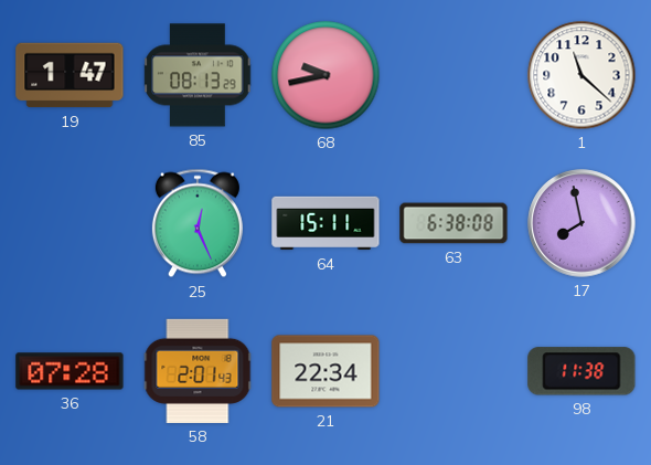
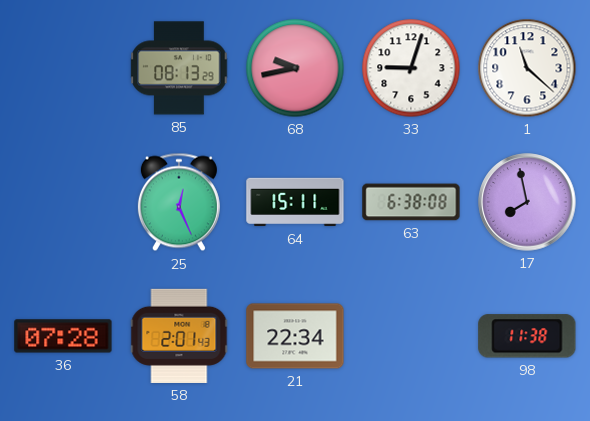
19: 1:47 -> none
33: none -> 9:03
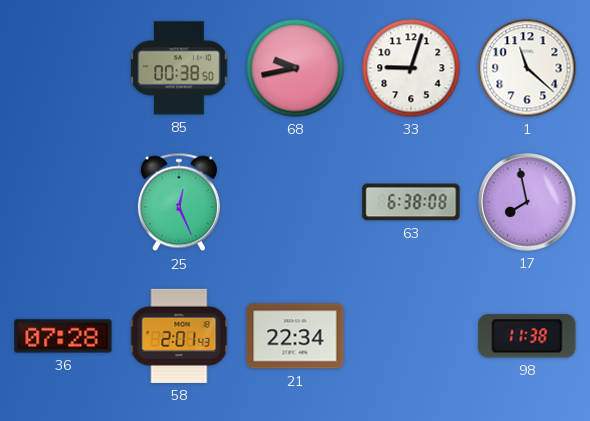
85: 08:13 -> 00:38
64: 15:11 -> none
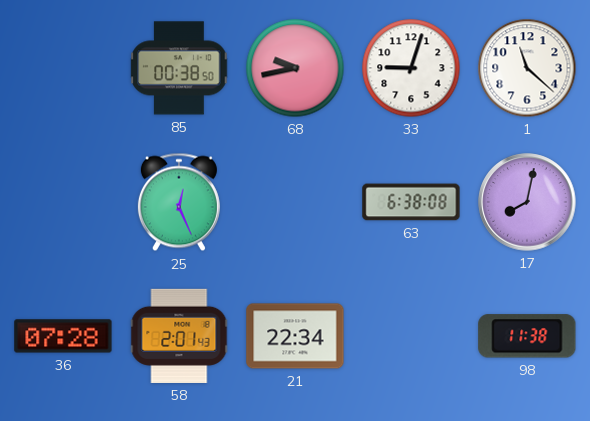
17: 7:58 -> 8:02
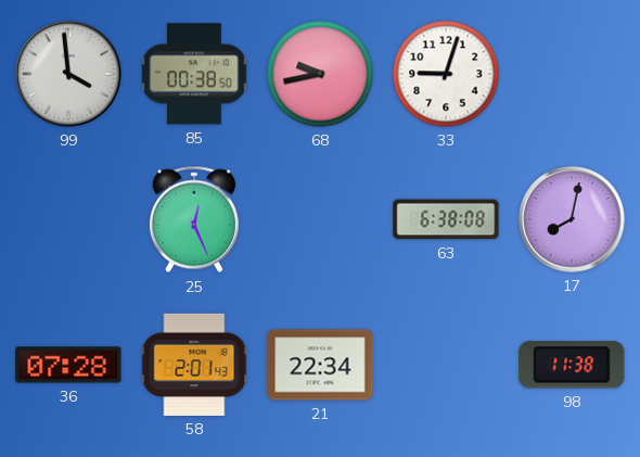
99: none -> 3:59
1: 11:22 -> none
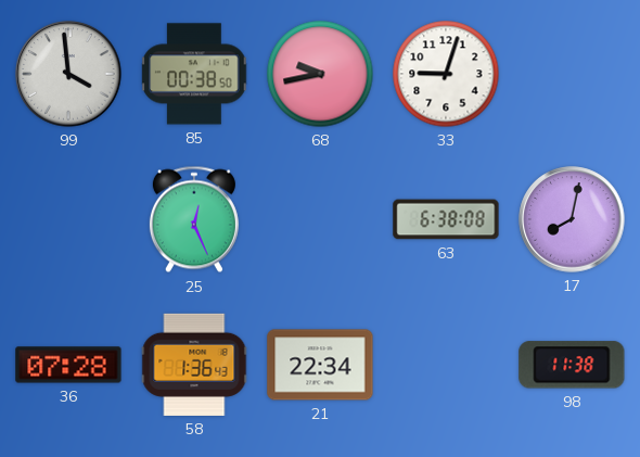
58: 2:01 -> 1:36
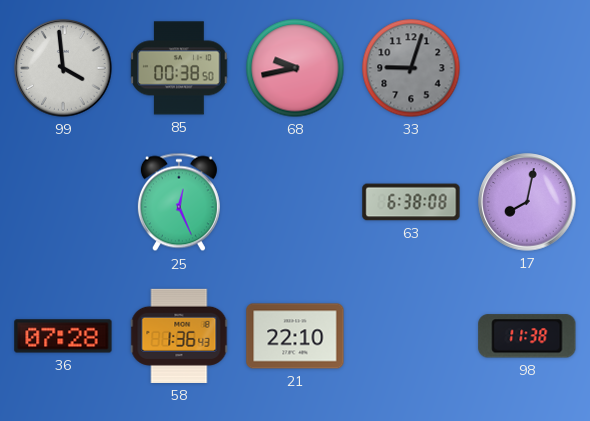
33 dial: white -> grey
21: 22:34 -> 22:10
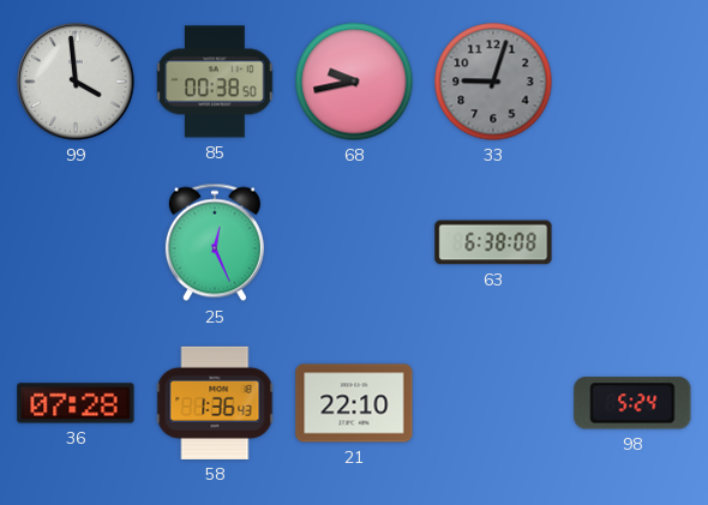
17: 8:02 -> none
98: 11:38 -> 5:24
